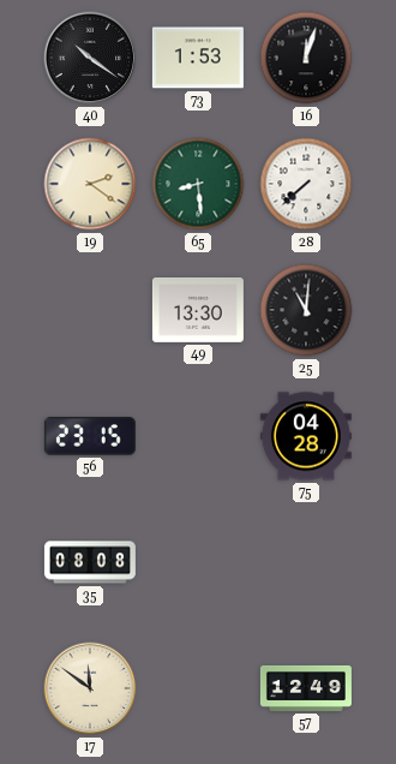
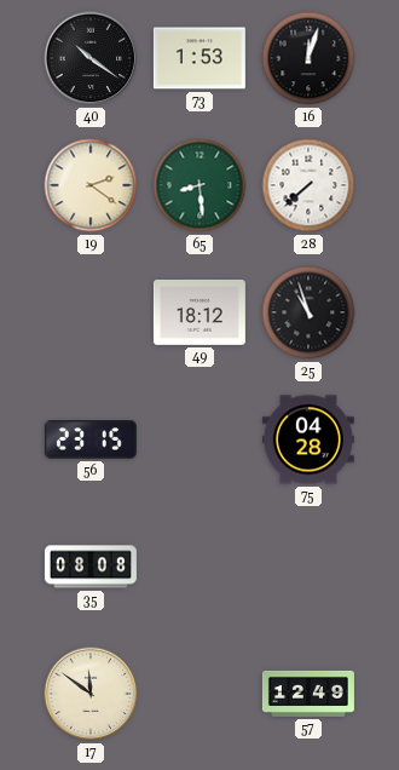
49: 13:30 -> 18:12
25: 11:01 -> 10:57
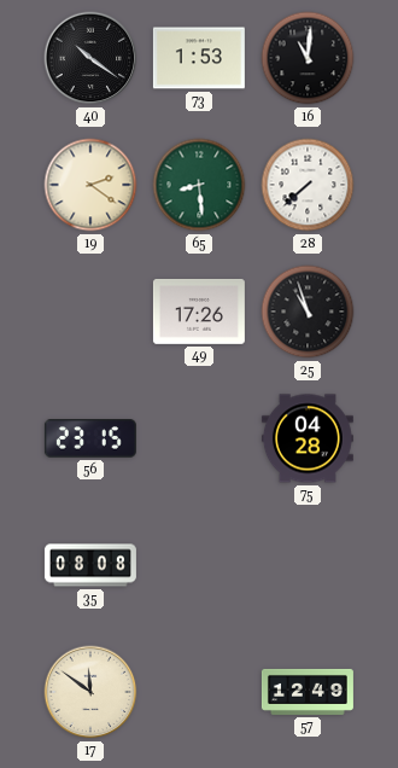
16: 12:03 -> 11:01
49: 18:12 -> 17:26
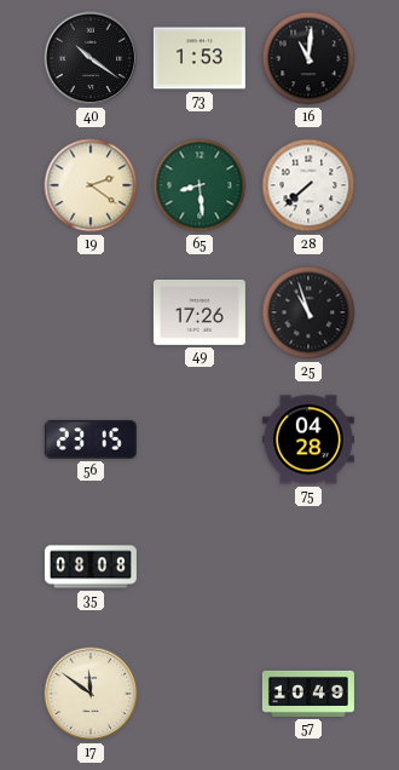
57: 12:49 -> 10:49
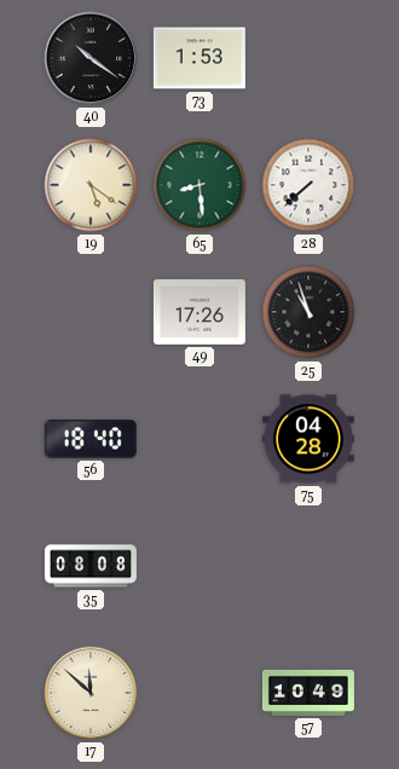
16: 11:01 -> none
19: 2:21 -> 5:21
56: 23:15 -> 18:40
17: 11:51 -> 11:52
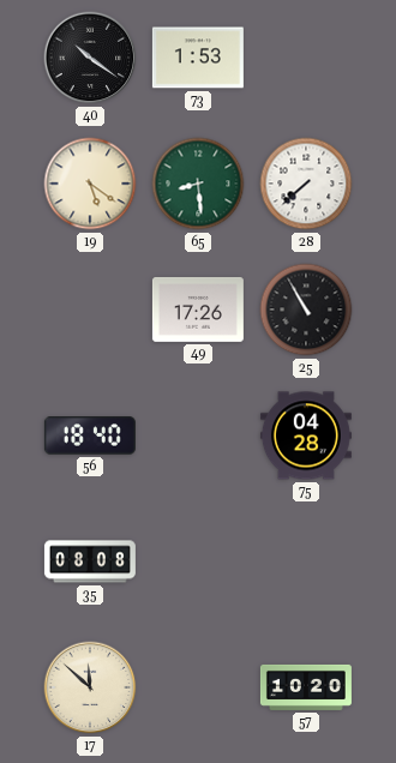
25: 10:57 -> 10:55
57: 10:49 -> 10:20
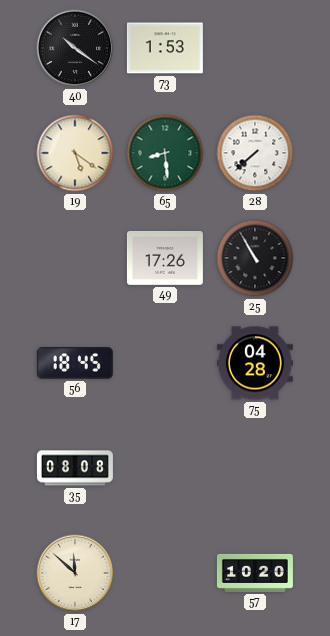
56: 18:40 -> 18:45
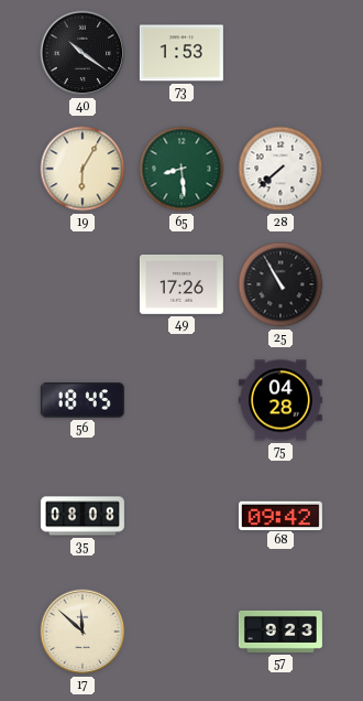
19: 5:21 -> 6:05
68: none -> 09:42
57: 10:20 -> 9:23
